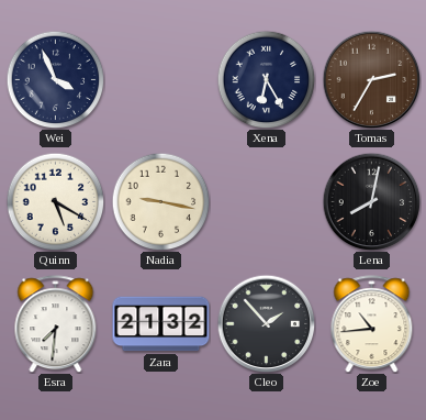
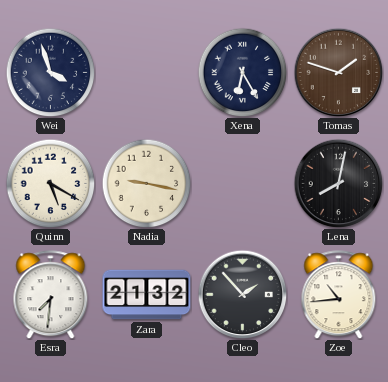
Wei: 3:56 -> 3:57
Tomas: 2:35 -> 1:48
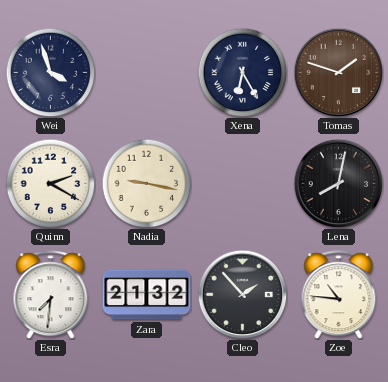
Quinn: 5:20 -> 2:20
Zoe: 10:44 -> 10:46
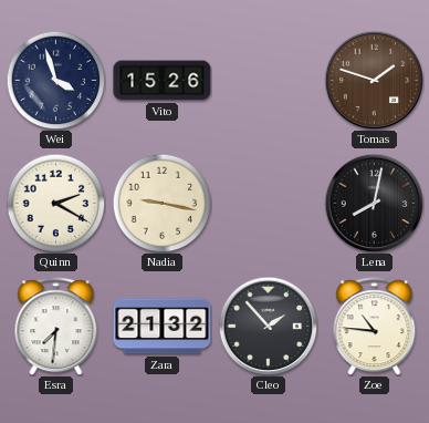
Vito: none -> 15:26
Xena: 6:25 -> none
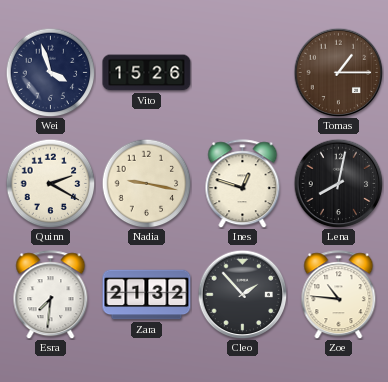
Tomas: 1:48 -> 1:15
Ines: none -> 12:48
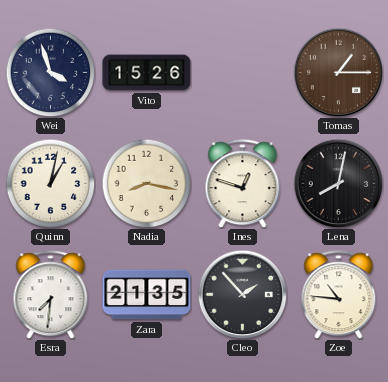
Quinn: 2:20 -> 1:02
Nadia: 9:17 -> 8:17
Zara: 21:32 -> 21:35
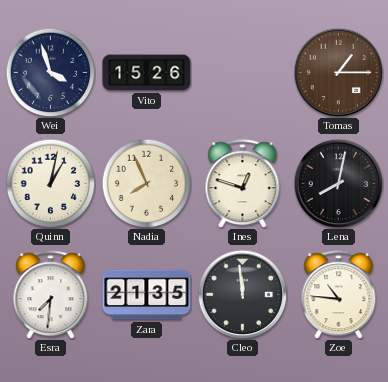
Nadia: 8:17 -> 7:56
Cleo: 1:53 -> 11:59
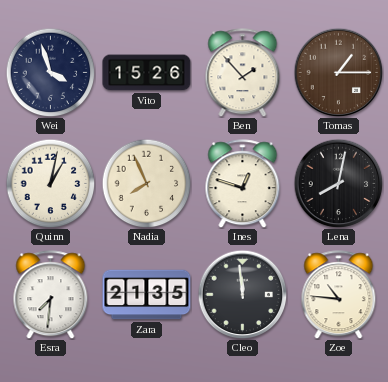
Ben: none -> 1:53
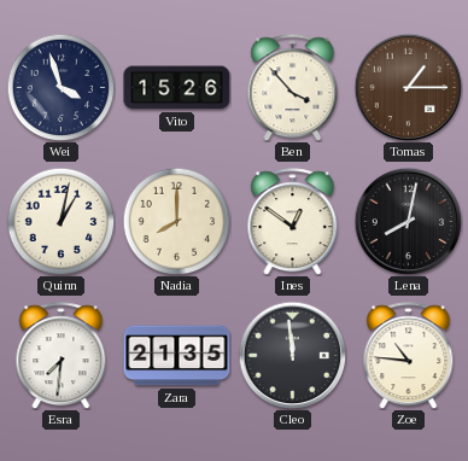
Ben: 1:53 -> 3:53
Nadia: 7:56 -> 8:00
Ines: 12:48 -> 12:51
